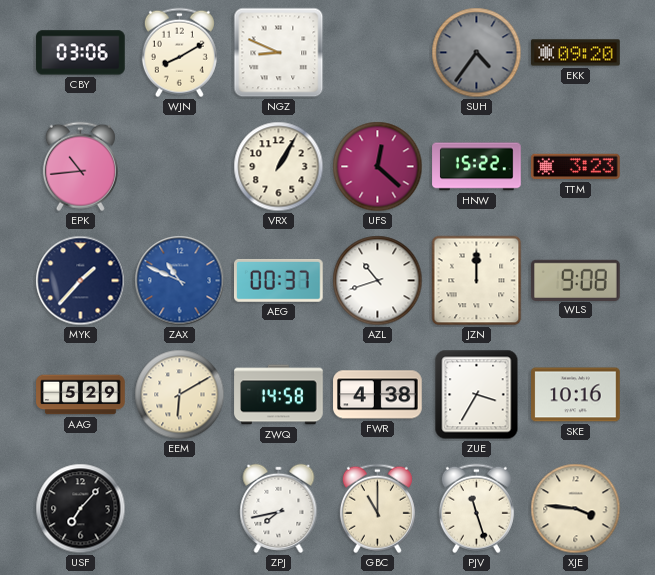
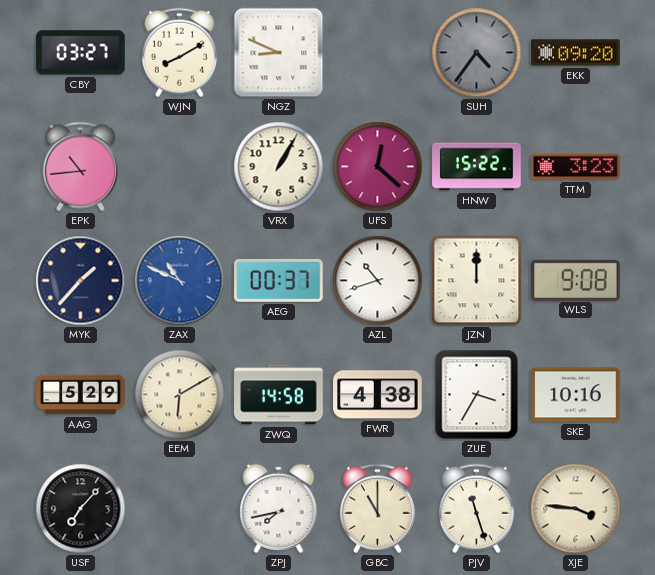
CBY: 03:06 -> 03:27
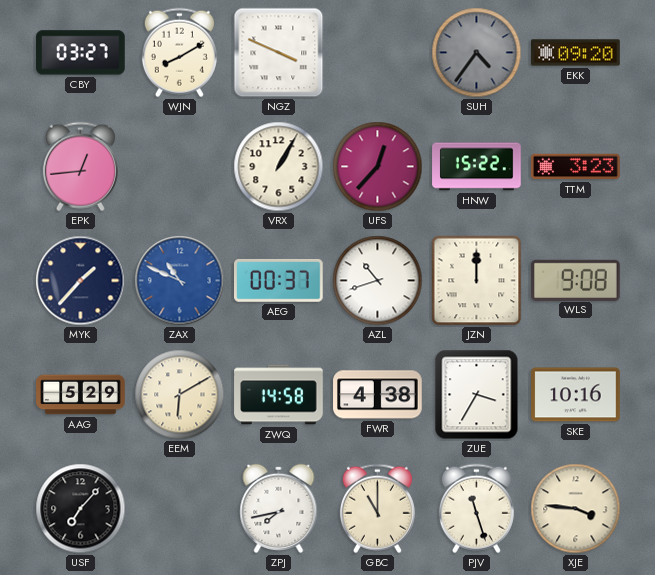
NGZ: 8:49 -> 3:49
EPK: 10:44 -> 12:44
UFS: 12:22 -> 12:37
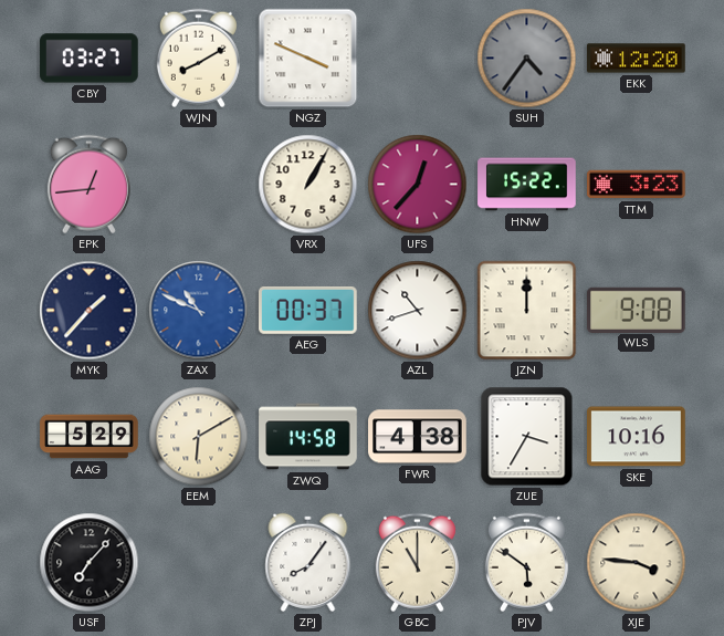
EKK: 09:20 -> 12:20
ZPJ: 7:43 -> 8:06
PJV: 11:27 -> 5:51
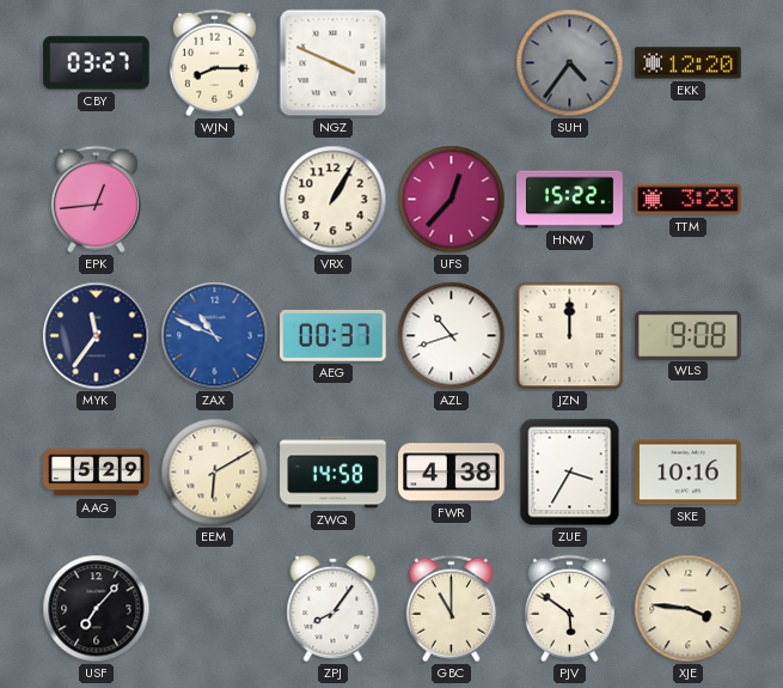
WJN: 8:10 -> 8:15
MYK: 1:37 -> 11:36
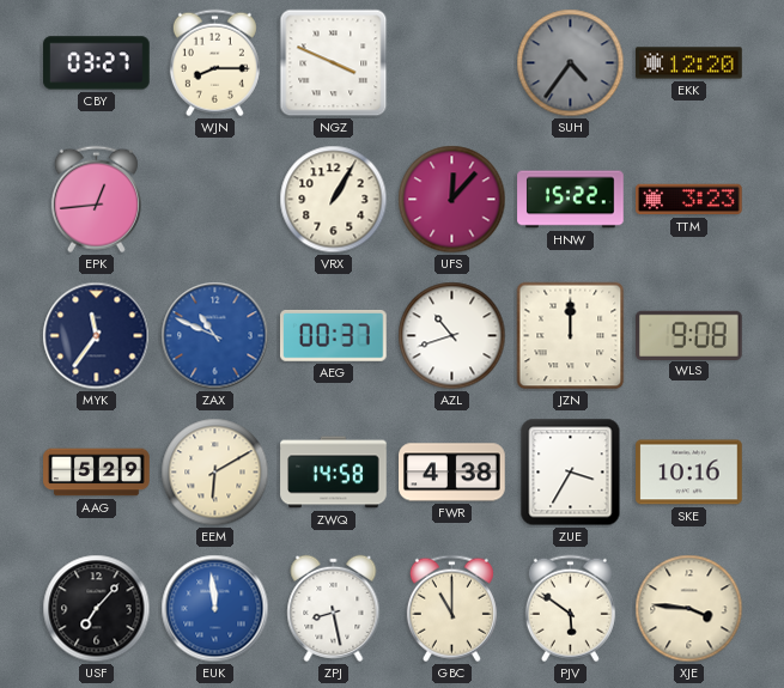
UFS: 12:37 -> 12:07
EUK: none -> 11:59
ZPJ: 8:06 -> 8:28
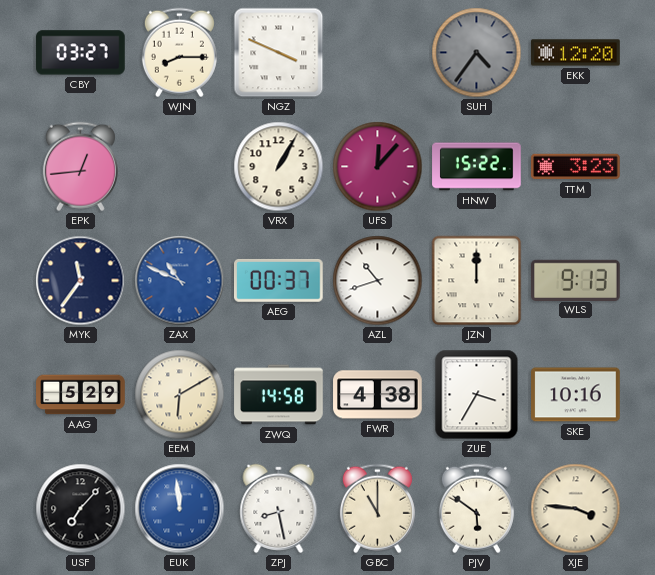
WLS: 9:08 -> 9:13
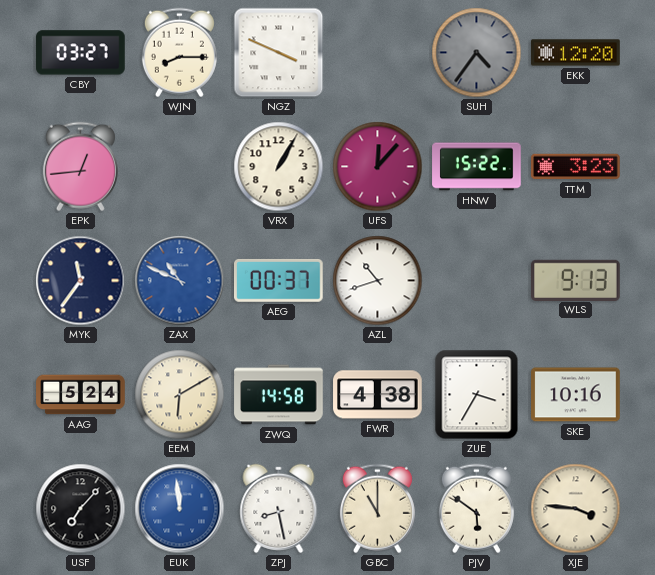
JZN: 12:00 -> none
AAG: 5:29 -> 5:24
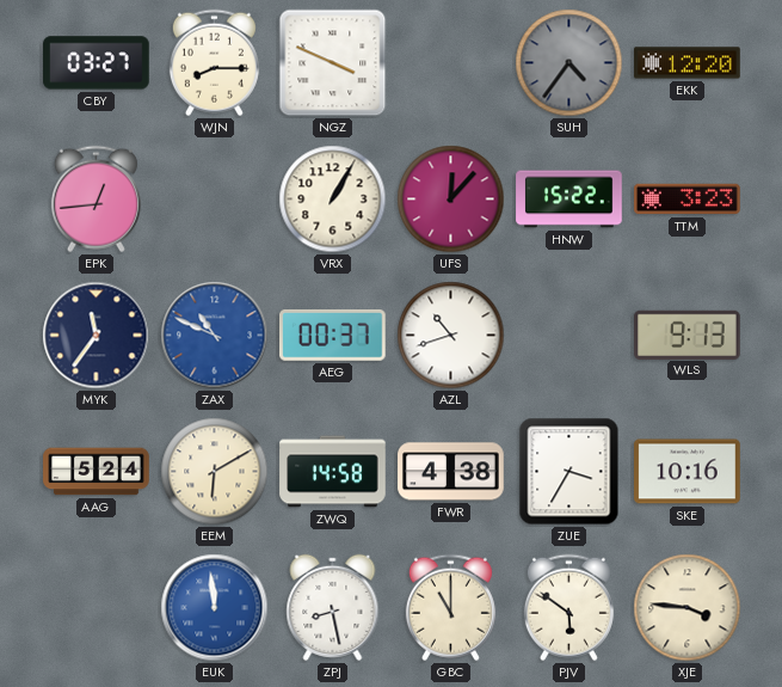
USF: 7:07 -> none
